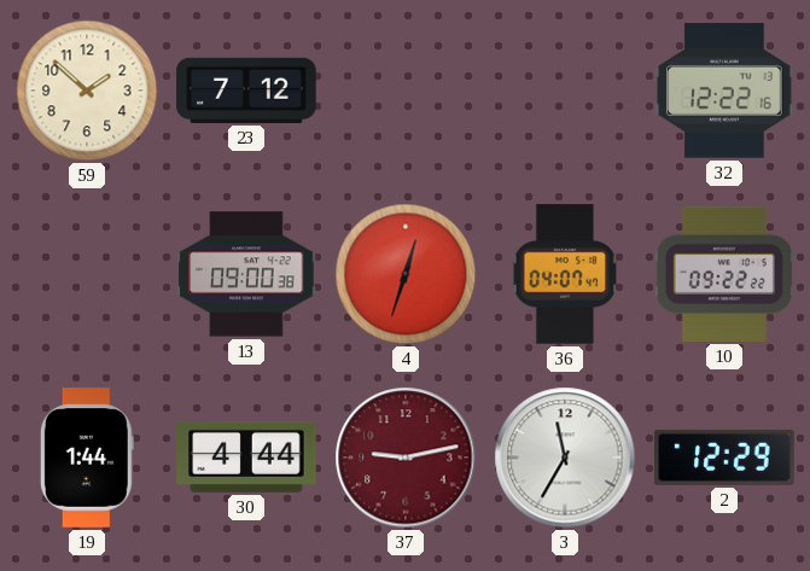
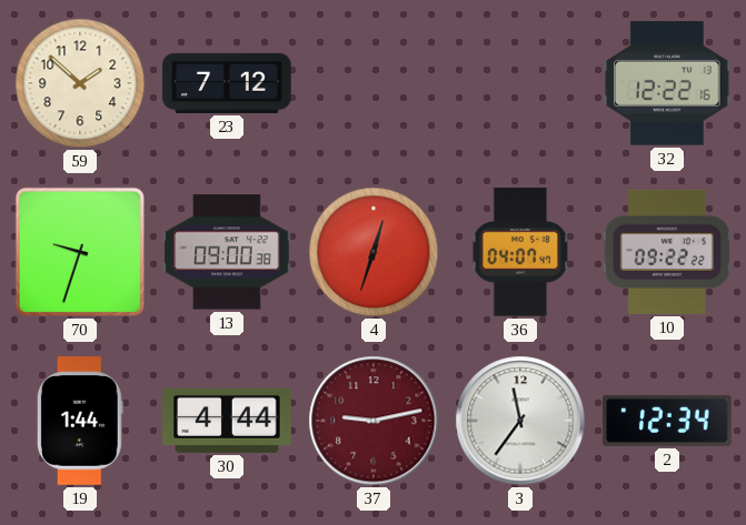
70: none -> 9:33
3: 11:35 -> 11:36
2: 12:29 -> 12:34
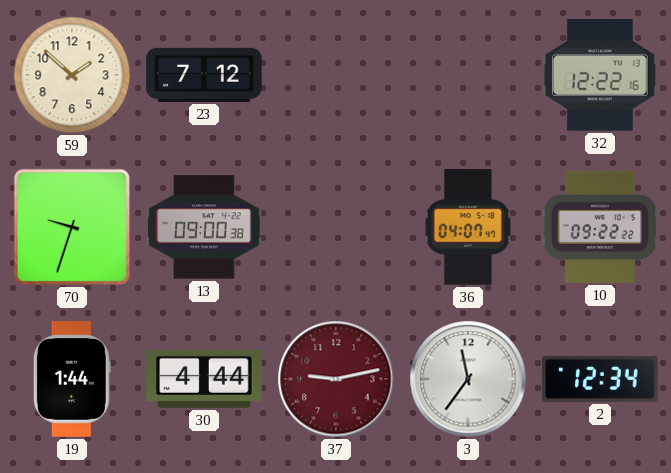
4: 12:33 -> none
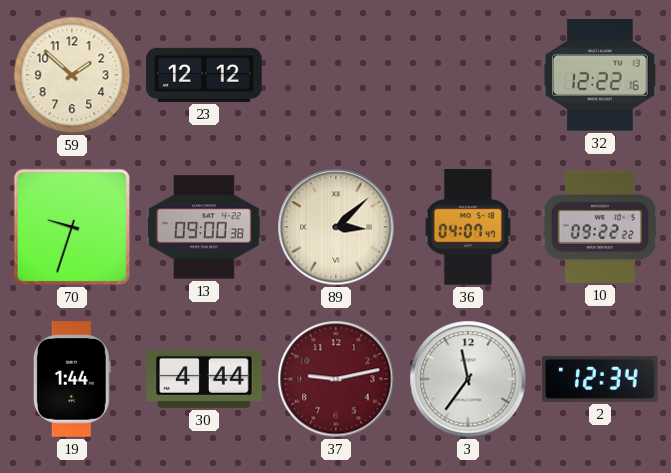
23: 7:12 -> 12:12
89: none -> 3:08
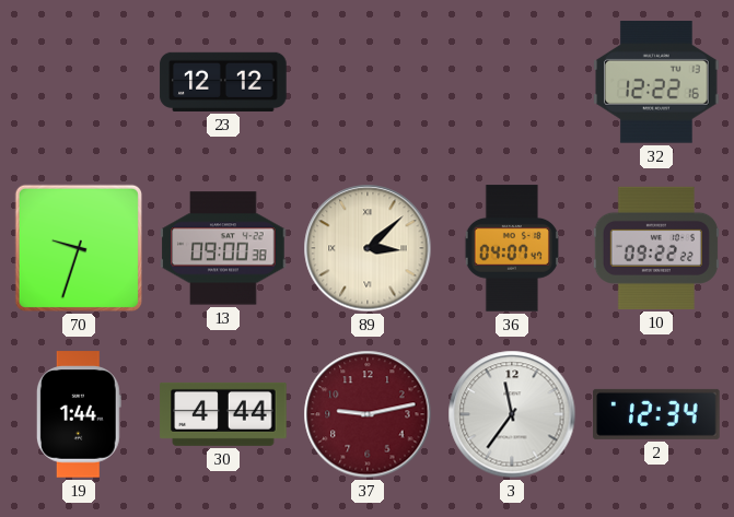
59: 1:52 -> none
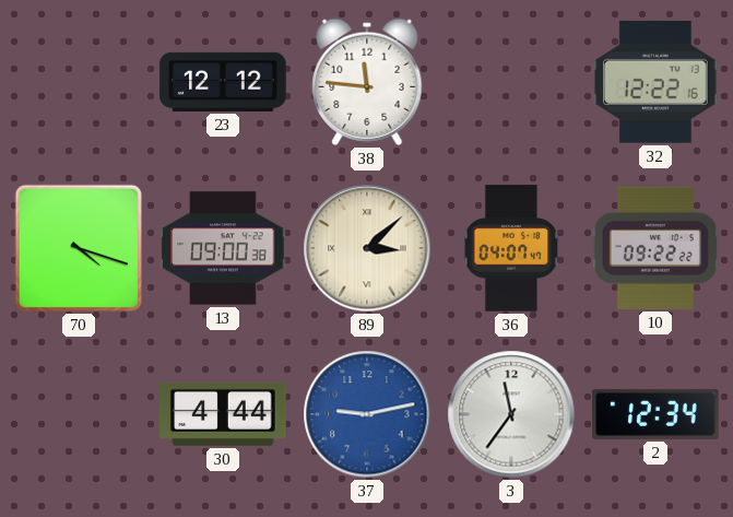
38: none -> 11:46
70: 9:33 -> 4:18
19: 1:44 -> none
37 dial: burgundy -> blue
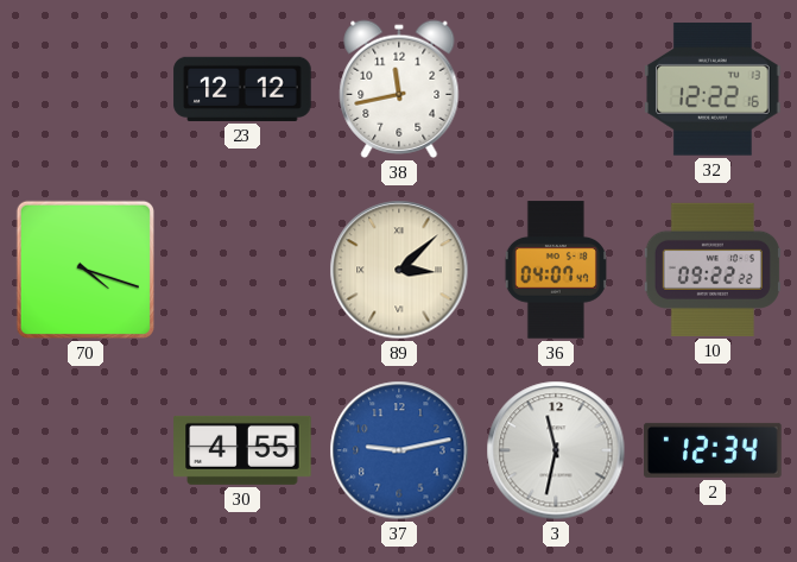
38: 11:46 -> 11:43
13: 09:00 -> none
30: 4:44 -> 4:55
3: 11:36 -> 11:32
